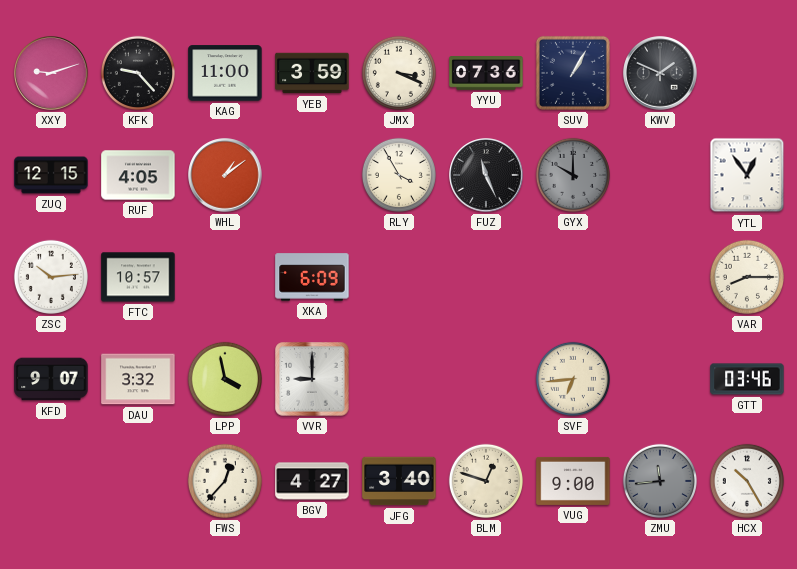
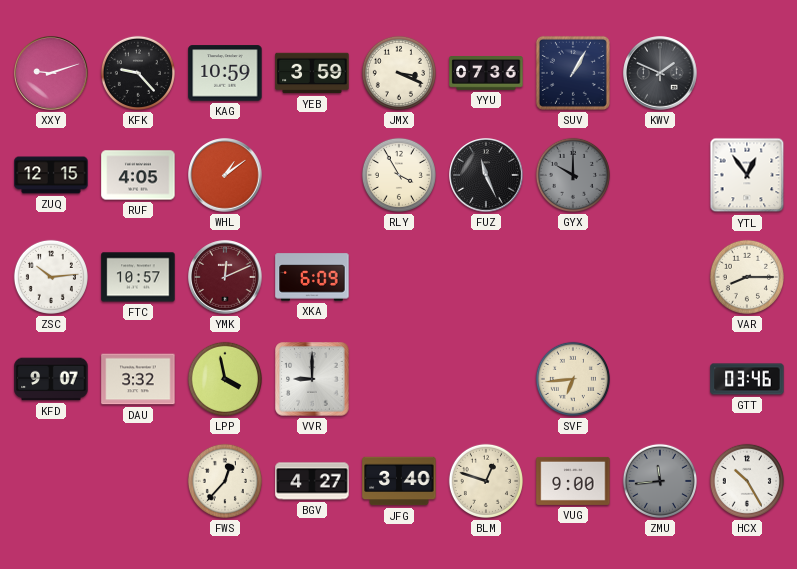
KAG: 11:00 -> 10:59
YMK: none -> 12:11
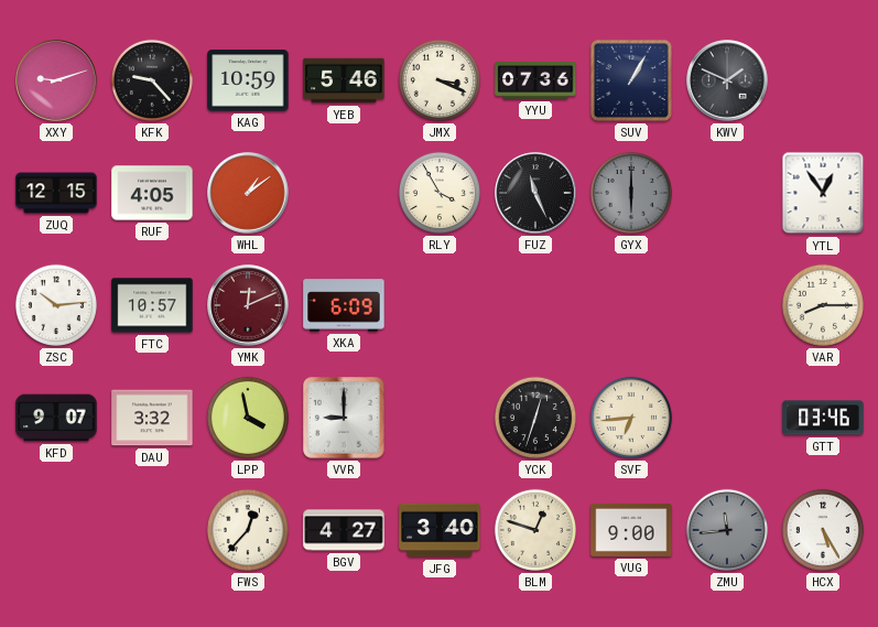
YEB: 3:59 -> 5:46
GYX: 10:00 -> 6:00
YCK: none -> 12:33
HCX: 10:25 -> 5:25
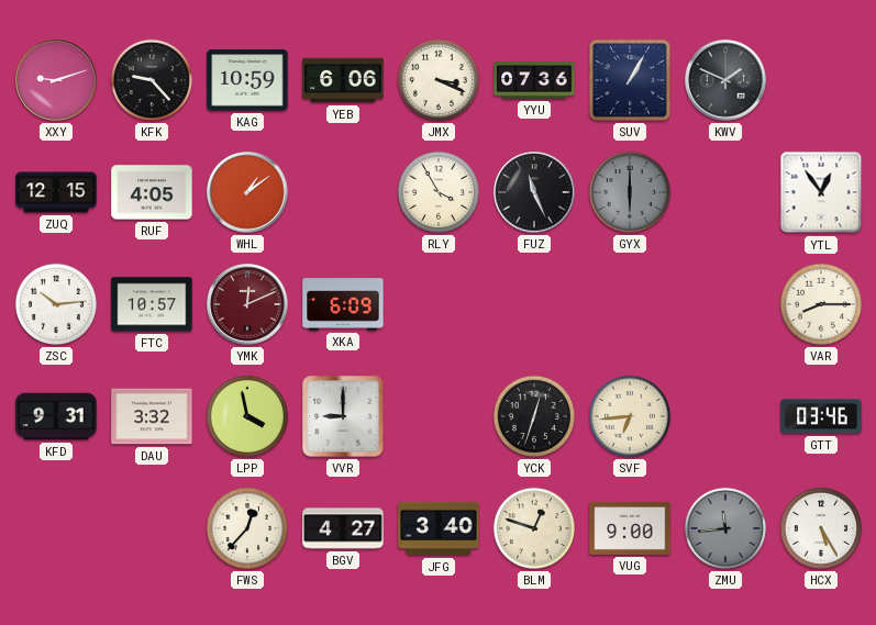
YEB: 5:46 -> 6:06
KFD: 9:07 -> 9:31
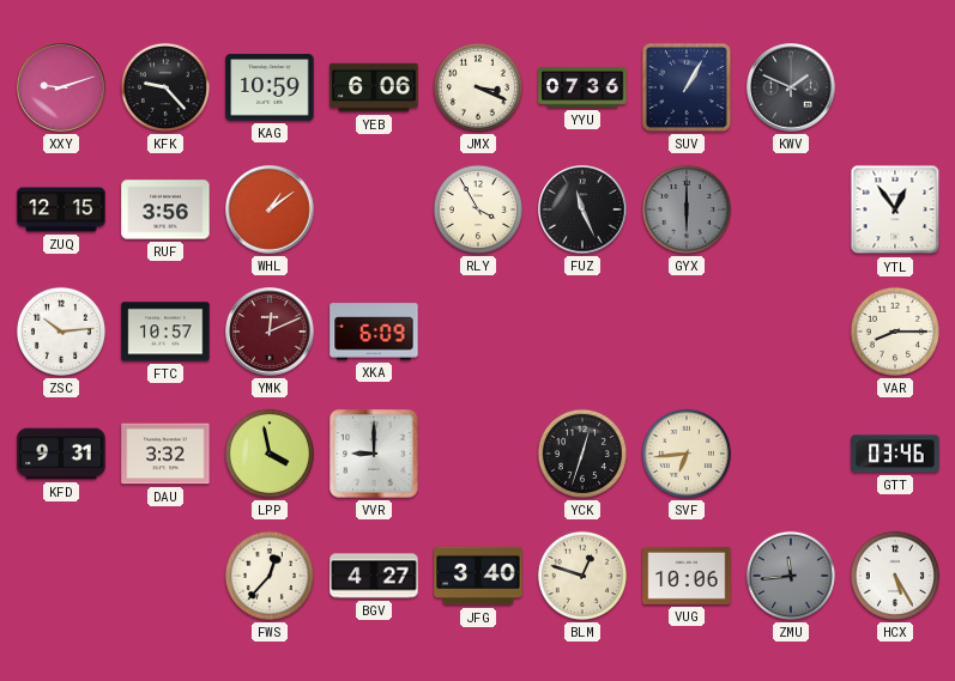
RUF: 4:05 -> 3:56
VUG: 9:00 -> 10:06
